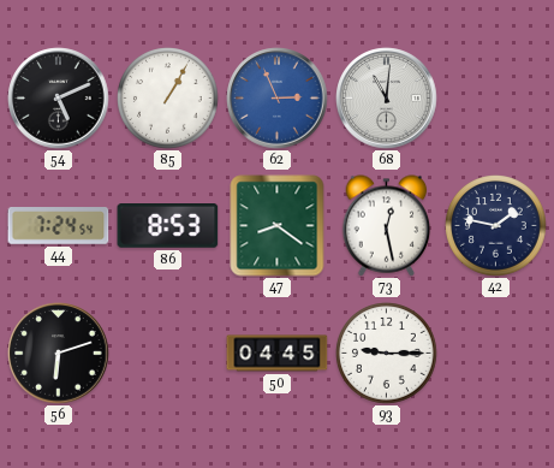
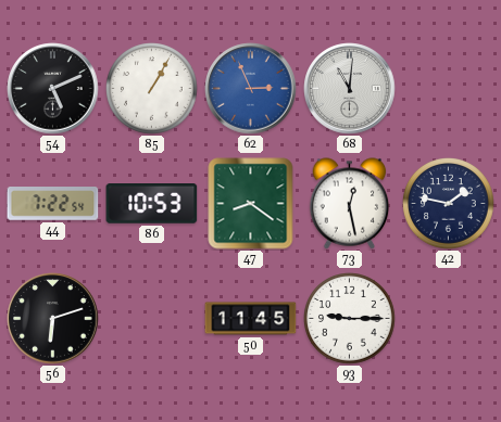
44: 7:24 -> 7:22
86: 8:53 -> 10:53
50: 04:45 -> 11:45
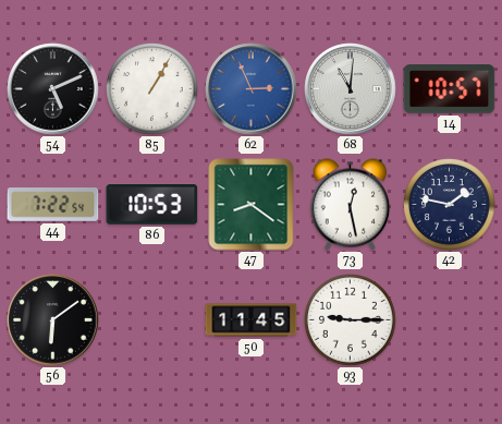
14: none -> 10:57
56: 6:12 -> 6:09
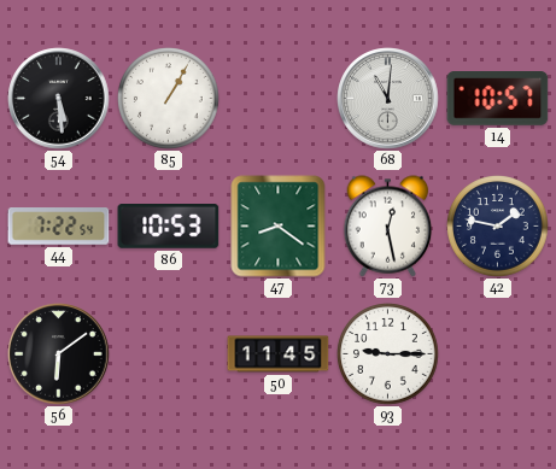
54: 5:11 -> 5:29
62: 2:56 -> none
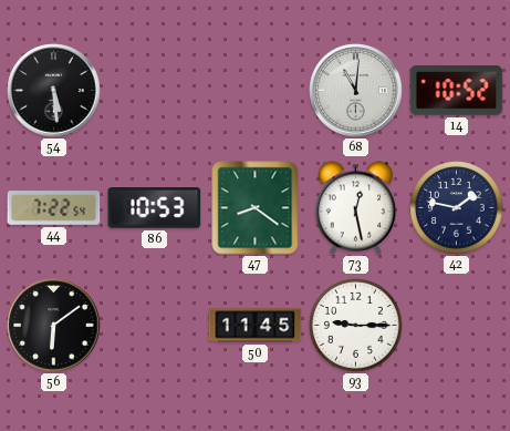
85: 1:05 -> none
14: 10:57 -> 10:52
